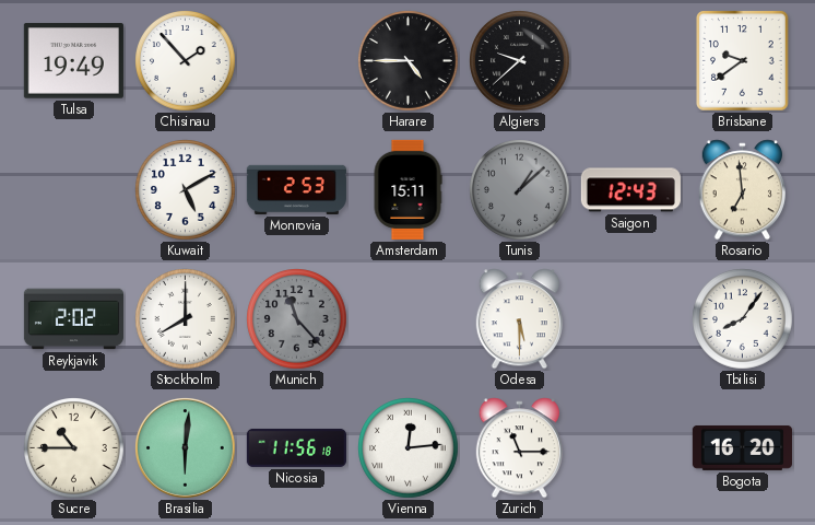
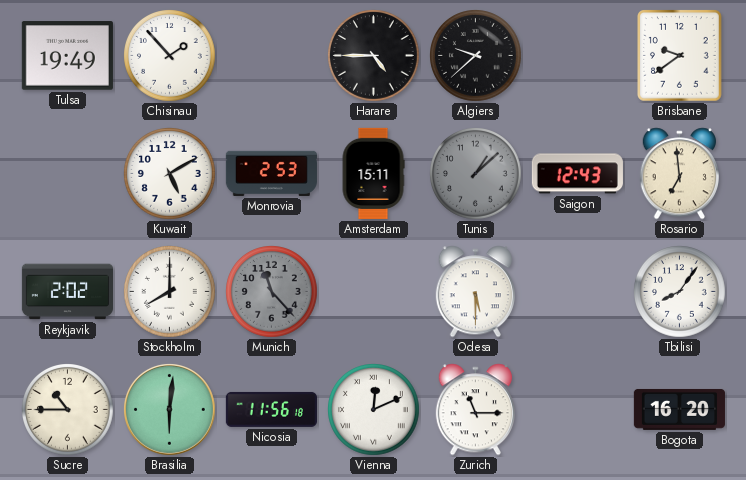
Vienna: 12:14 -> 12:11
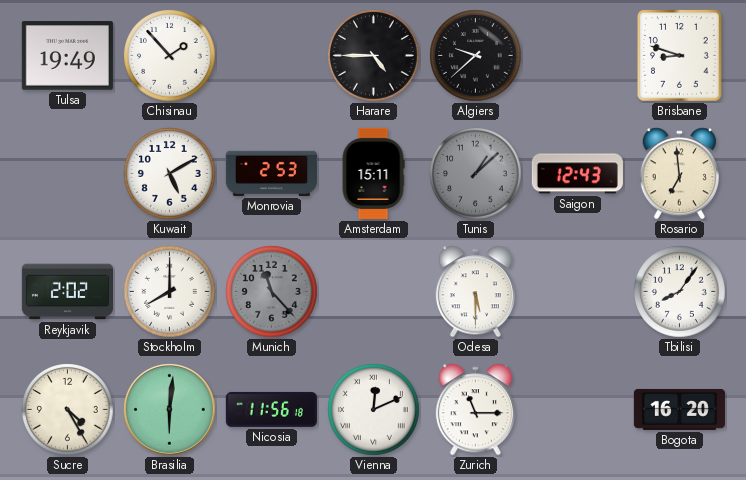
Brisbane: 9:39 -> 8:48
Sucre: 10:45 -> 4:25
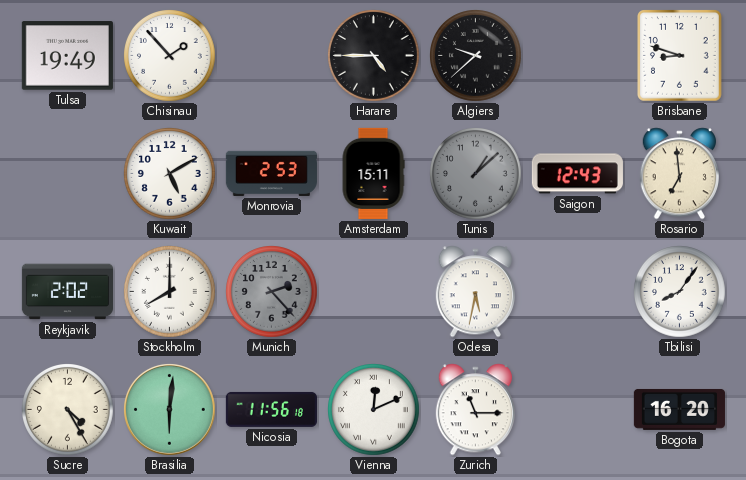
Munich: 11:23 -> 2:23
Odesa: 5:30 -> 5:32
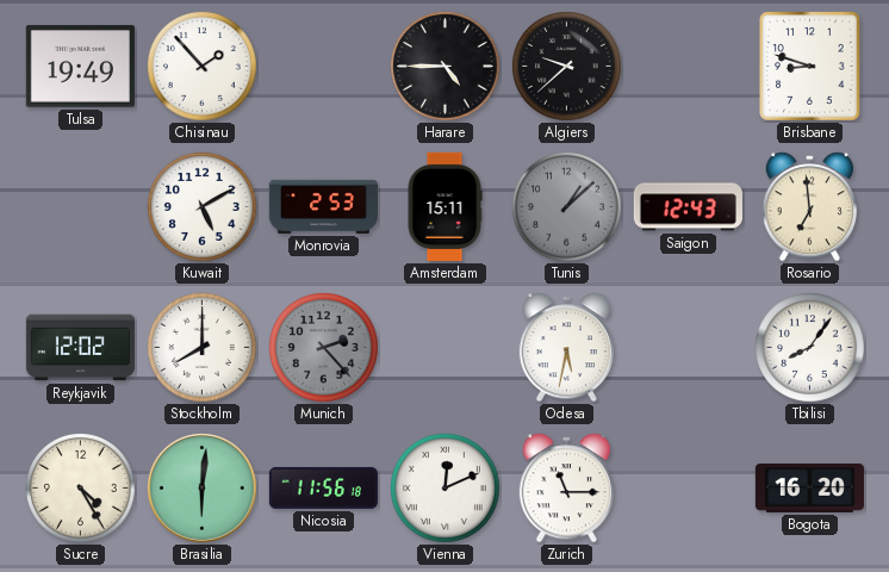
Reykjavik: 2:02 -> 12:02
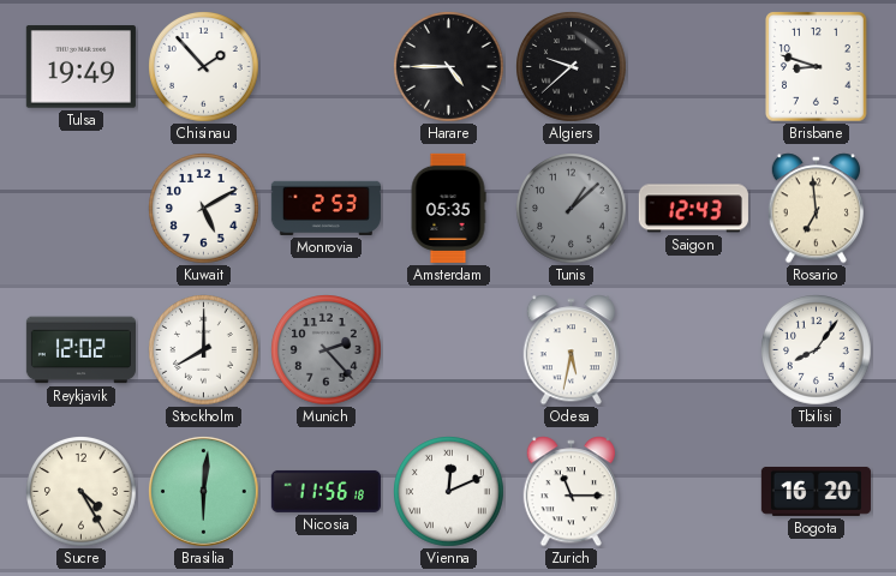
Amsterdam: 15:11 -> 05:35
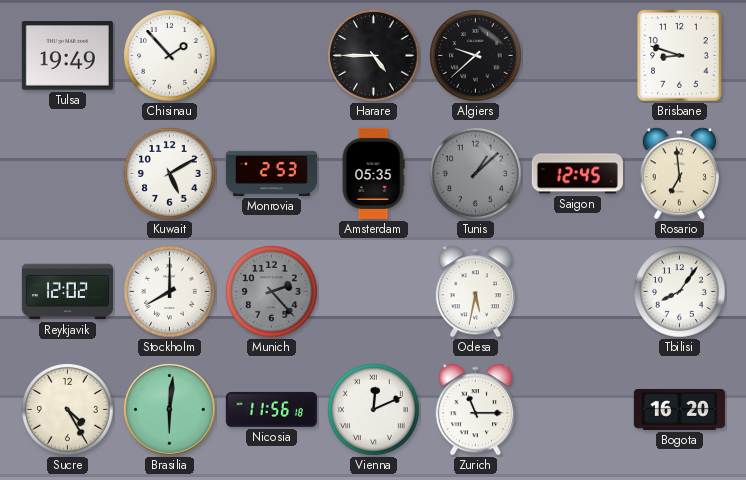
Saigon: 12:43 -> 12:45
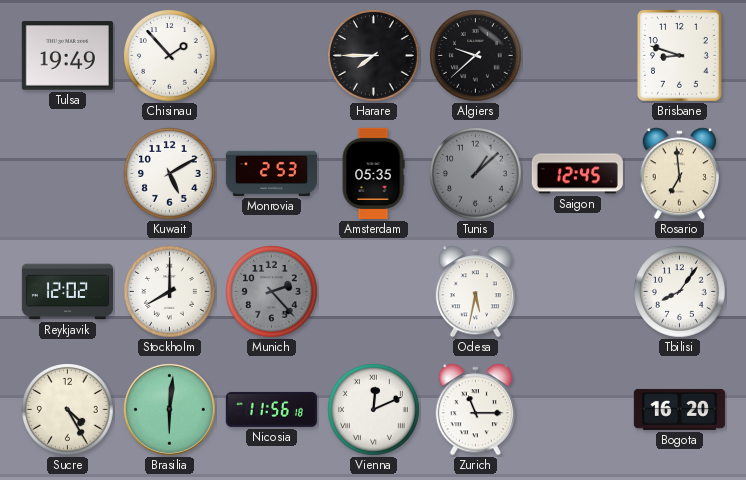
Harare: 4:45 -> 7:45
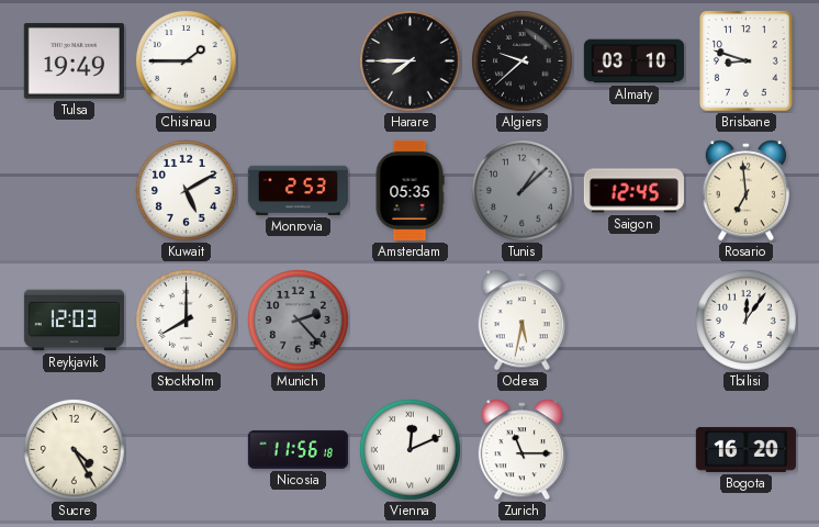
Chisinau: 1:53 -> 1:45
Almaty: none -> 03:10
Reykjavik: 12:02 -> 12:03
Tbilisi: 8:06 -> 12:06
Brasilia: 6:01 -> none
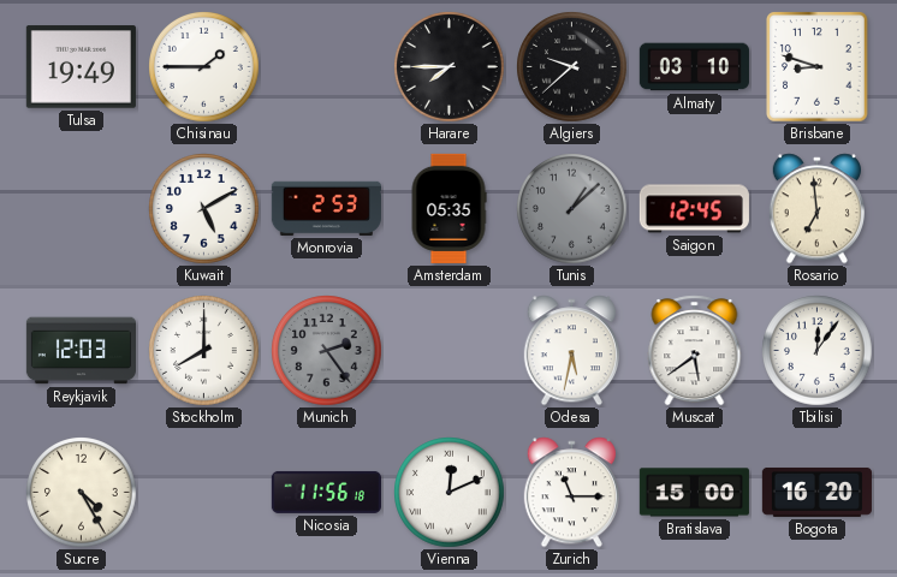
Munich: 2:23 -> 2:24
Muscat: none -> 5:39
Bratislava: none -> 15:00
